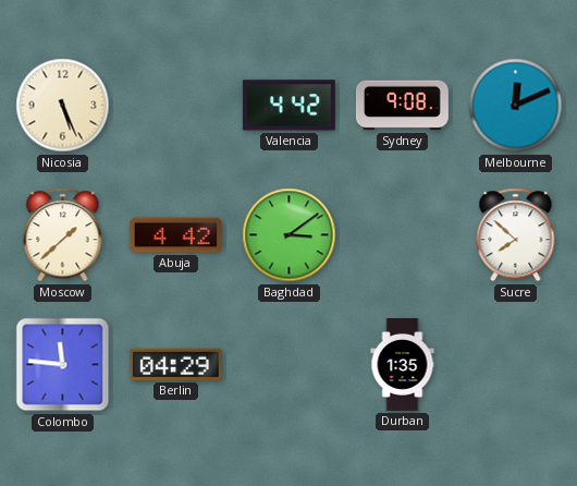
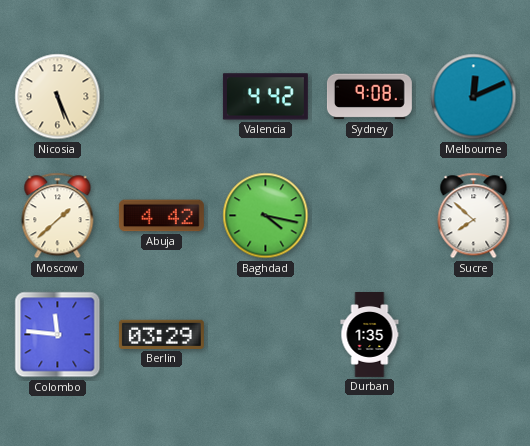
Baghdad: 3:09 -> 4:17
Berlin: 04:29 -> 03:29
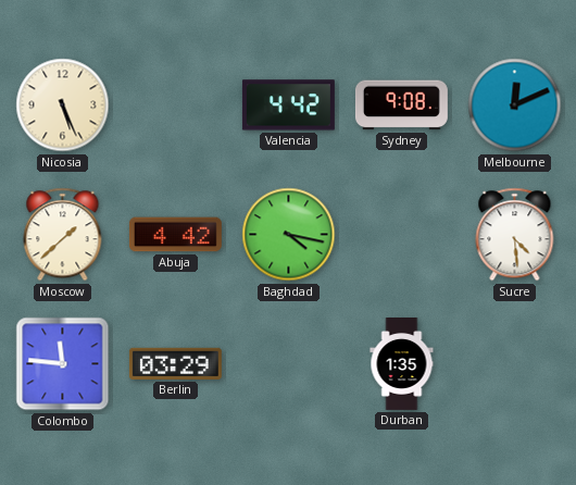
Sucre: 7:52 -> 4:29
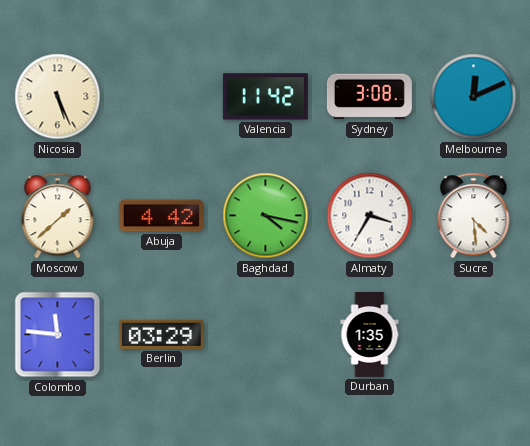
Valencia: 4:42 -> 11:42
Sydney: 9:08 -> 3:08
Almaty: none -> 3:35
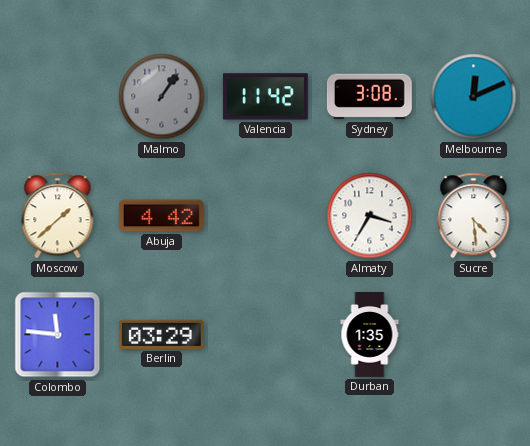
Nicosia: 5:26 -> none
Malmo: none -> 1:06
Baghdad: 4:17 -> none
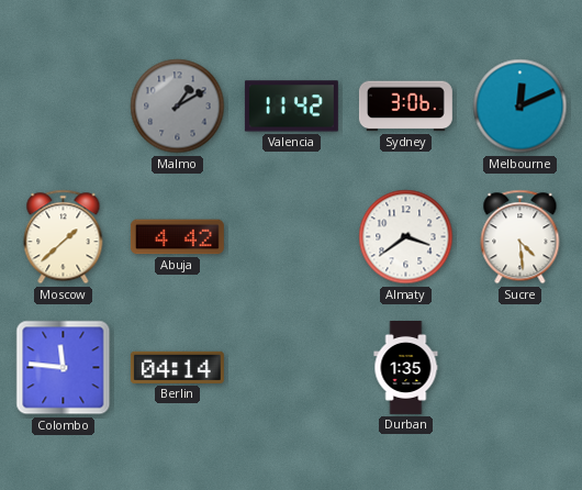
Malmo: 1:06 -> 1:10
Sydney: 3:08 -> 3:06
Almaty: 3:35 -> 3:39
Berlin: 03:29 -> 04:14
